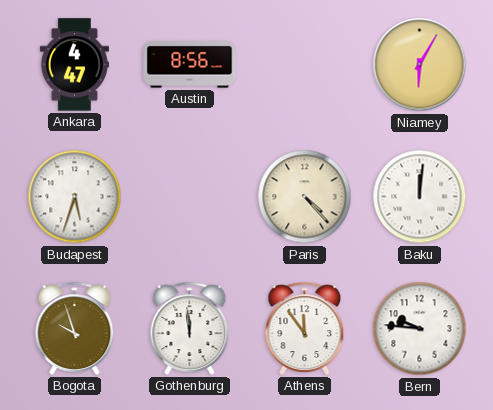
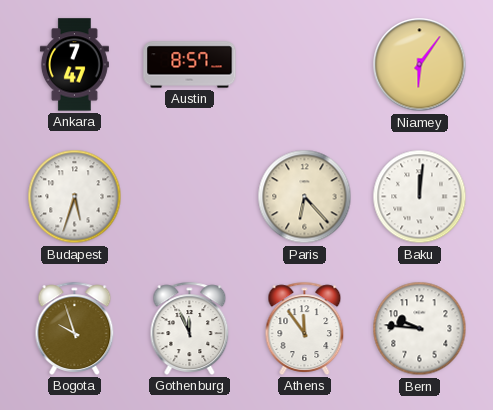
Ankara: 4:47 -> 7:47
Austin: 8:56 -> 8:57
Niamey: 6:05 -> 6:06
Paris: 4:23 -> 6:23
Gothenburg: 11:59 -> 11:56
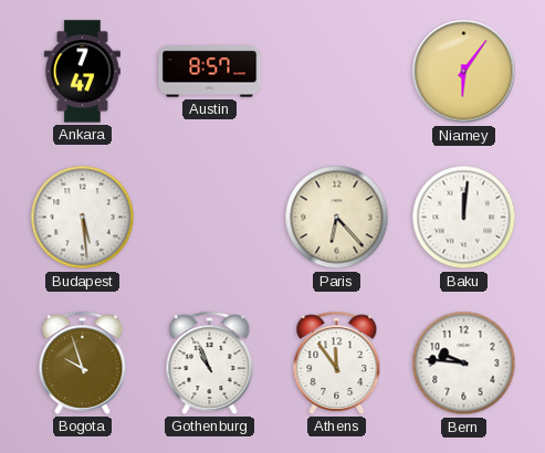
Budapest: 5:33 -> 5:29
Gothenburg: 11:56 -> 10:56
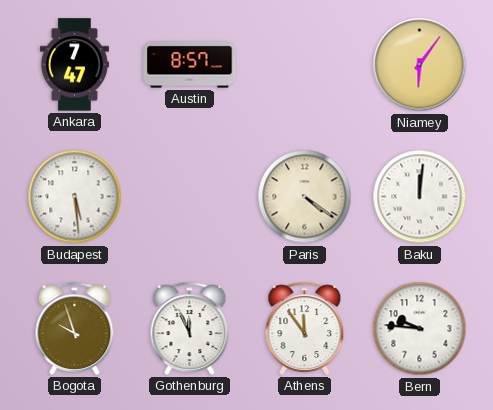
Paris: 6:23 -> 4:21
Gothenburg: 10:56 -> 11:56
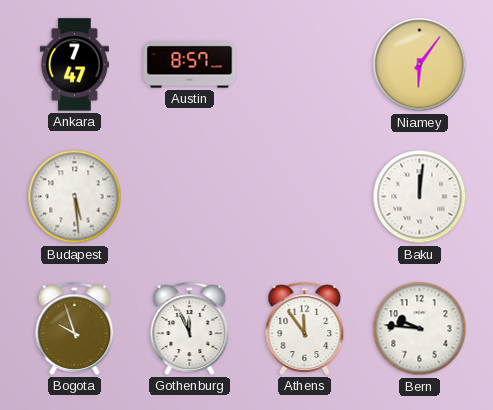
Paris: 4:21 -> none
